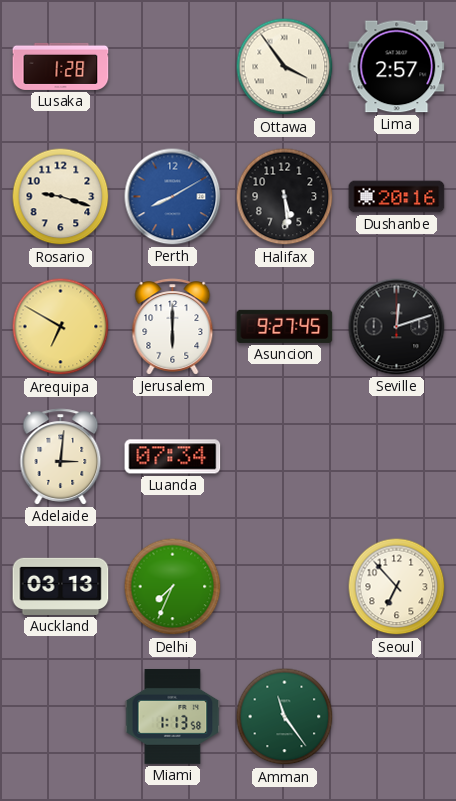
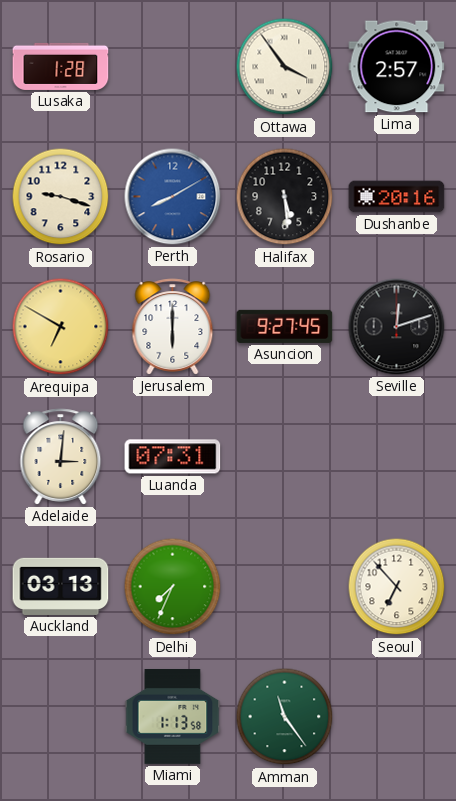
Luanda: 07:34 -> 07:31
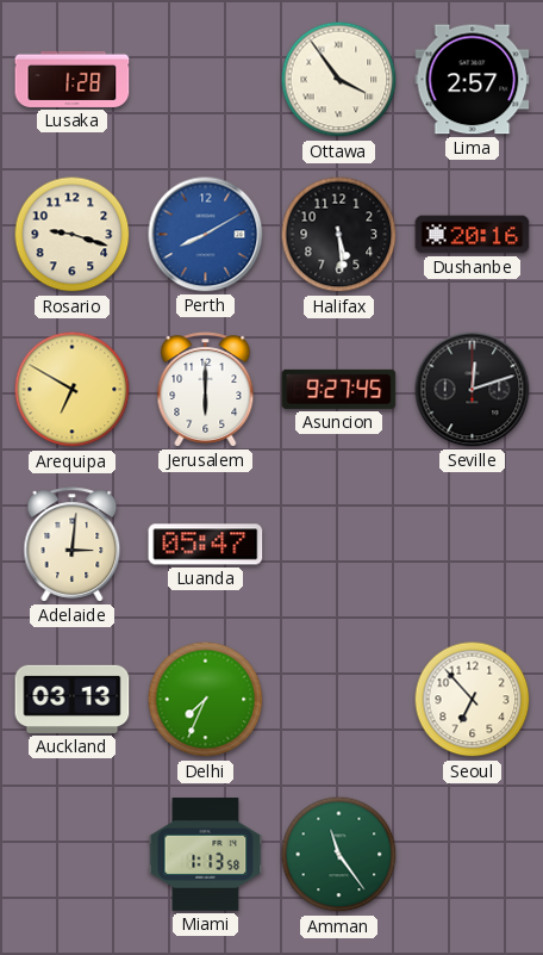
Luanda: 07:31 -> 05:47
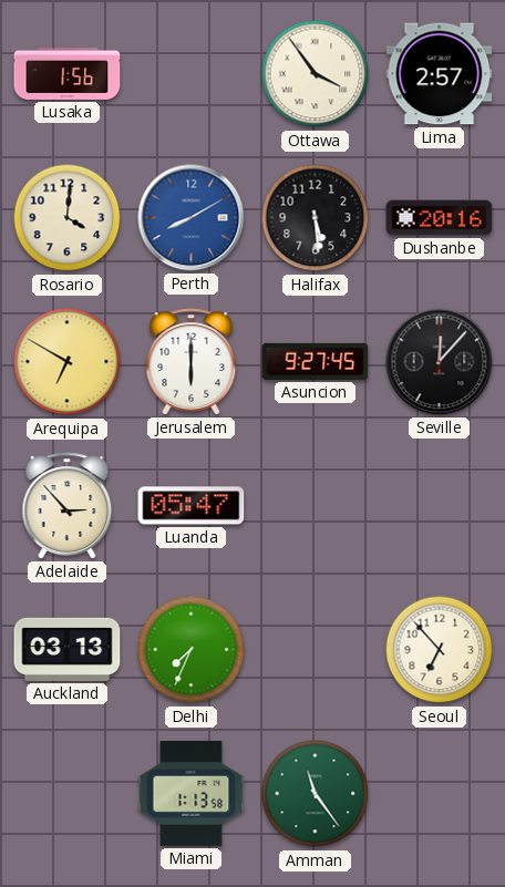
Lusaka: 1:28 -> 1:56
Rosario: 9:18 -> 4:01
Seville: 12:12 -> 12:07
Adelaide: 3:01 -> 2:53
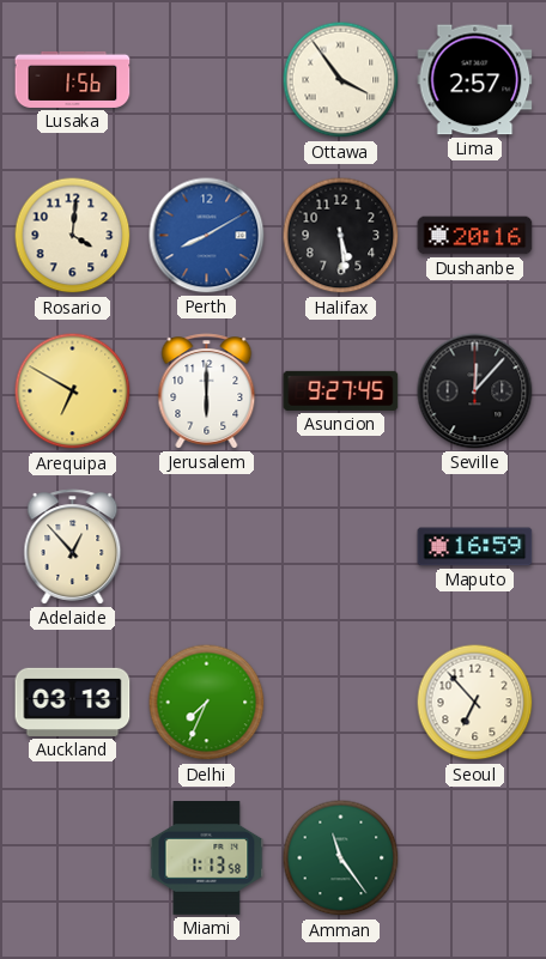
Adelaide: 2:53 -> 12:53
Luanda: 05:47 -> none
Maputo: none -> 16:59
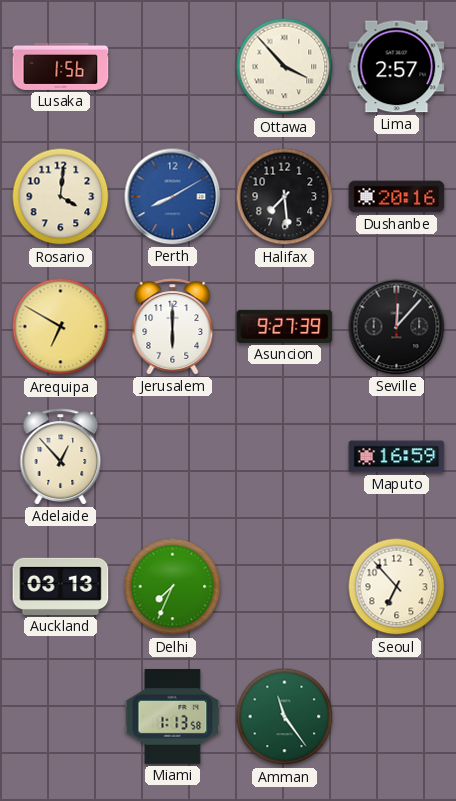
Ottawa: 3:54 -> 3:53
Halifax: 5:29 -> 7:29
Asuncion: 9:27:45 -> 9:27:39
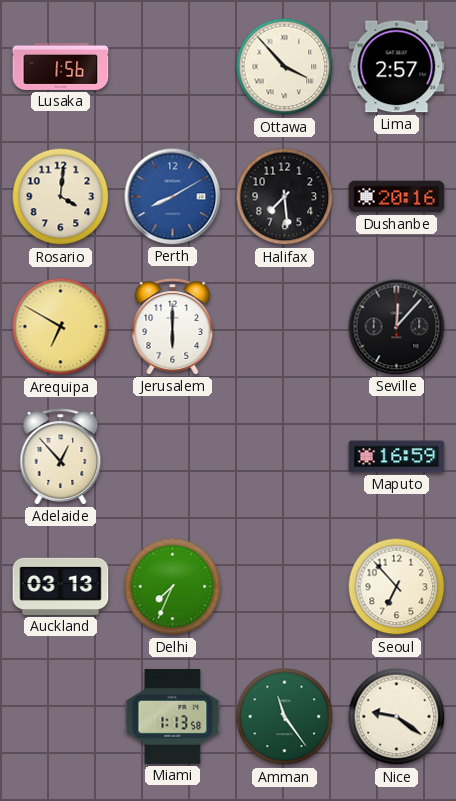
Asuncion: 9:27 -> none
Nice: none -> 9:21
